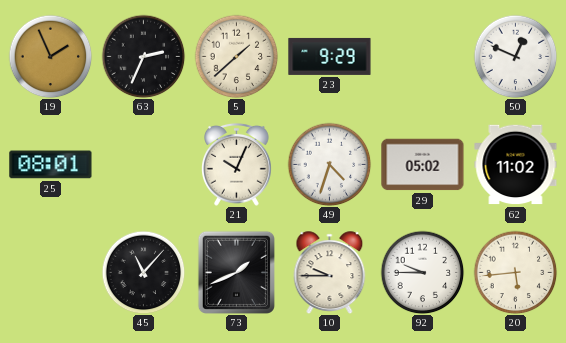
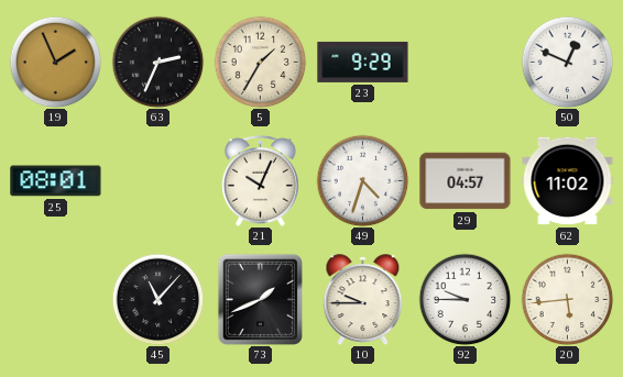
5: 1:38 -> 1:35
29: 05:02 -> 04:57
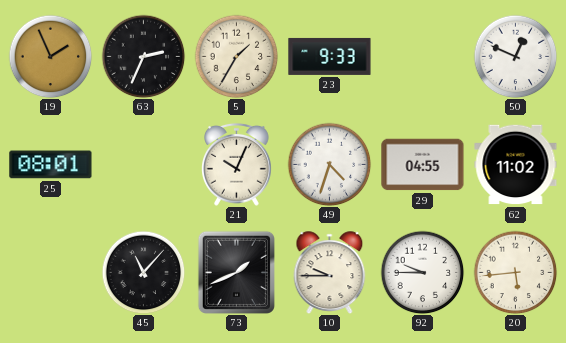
23: 9:29 -> 9:33
29: 04:57 -> 04:55
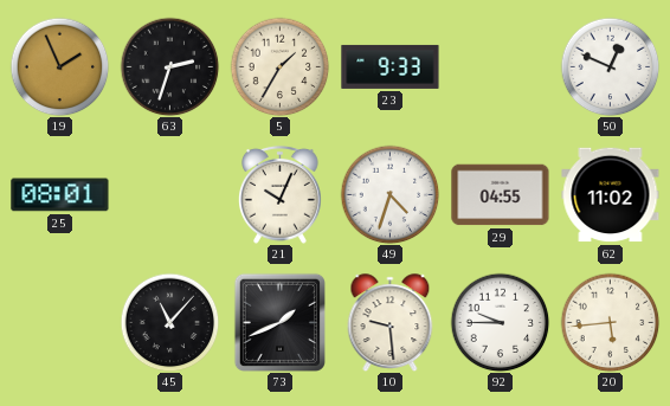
63: 2:34 -> 2:33
10: 9:45 -> 9:29
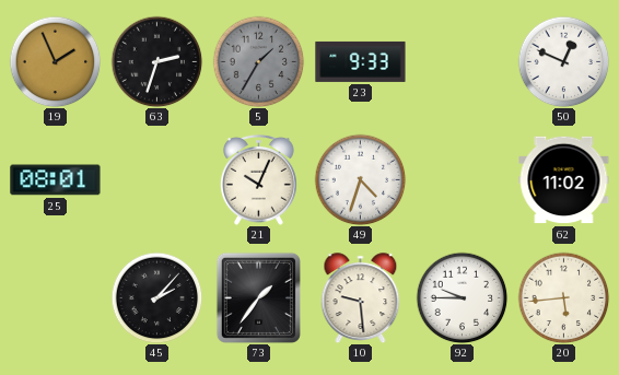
5 dial: cream -> grey
29: 04:55 -> none
45: 11:07 -> 2:07
73: 1:41 -> 1:36
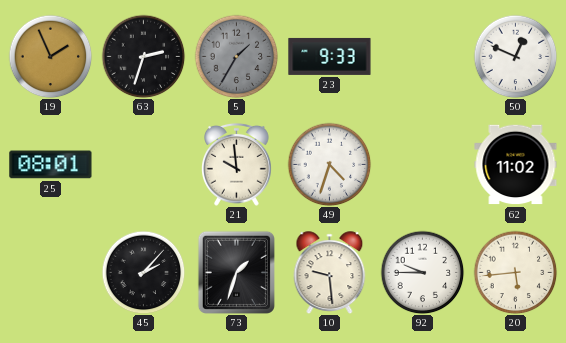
21: 10:04 -> 9:59
73: 1:36 -> 1:33
